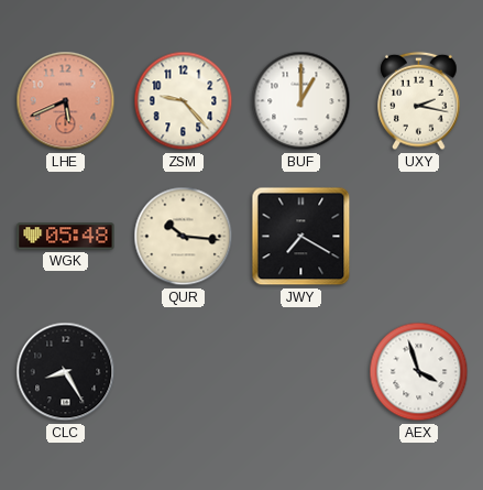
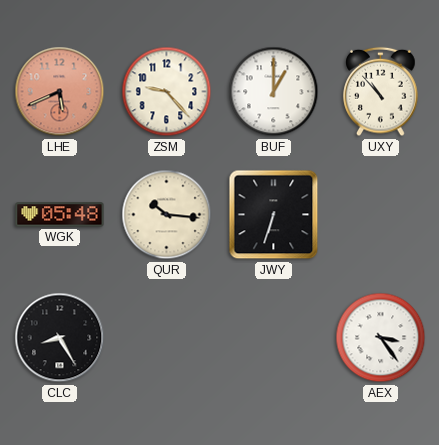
UXY: 2:17 -> 10:53
JWY: 7:20 -> 6:33
AEX: 3:57 -> 3:24
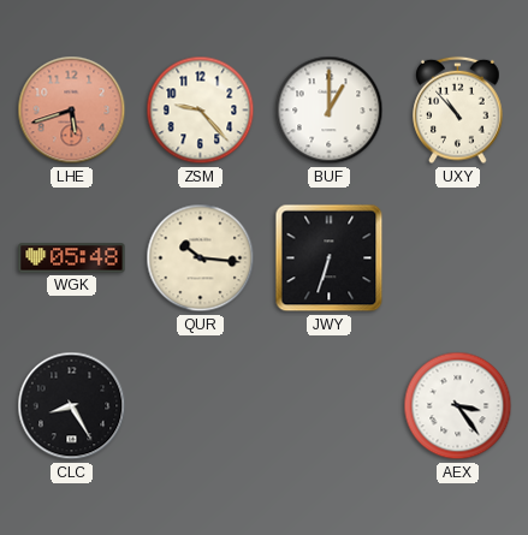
LHE: 5:41 -> 5:42
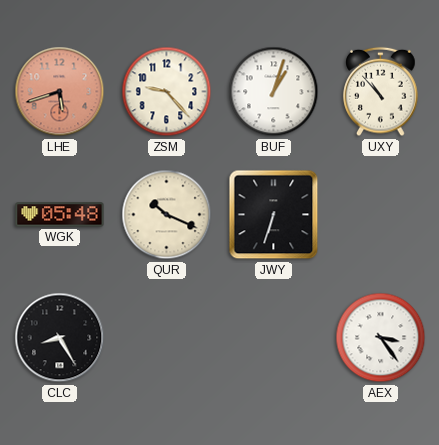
BUF: 1:00 -> 1:03
QUR: 10:16 -> 10:19
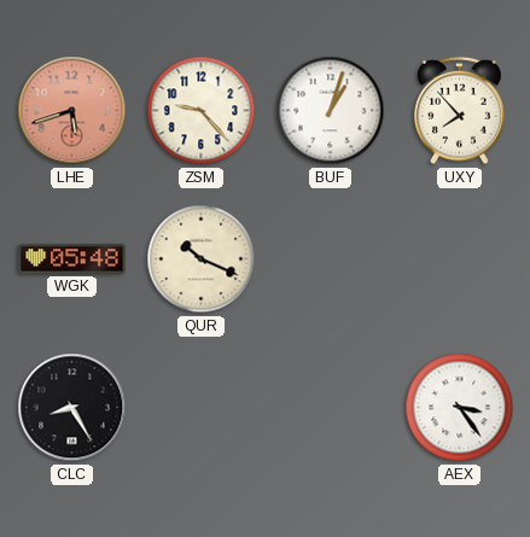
UXY: 10:53 -> 7:53
JWY: 6:33 -> none
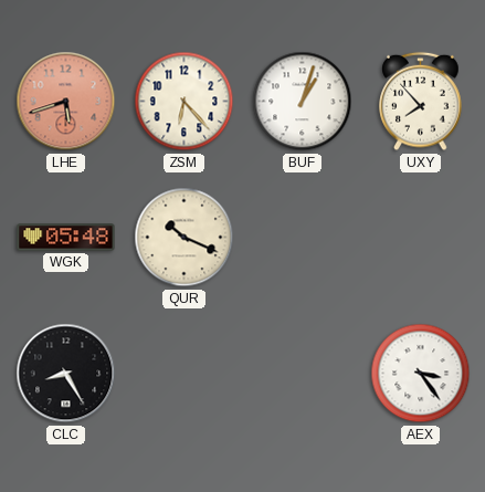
ZSM: 9:23 -> 6:23
